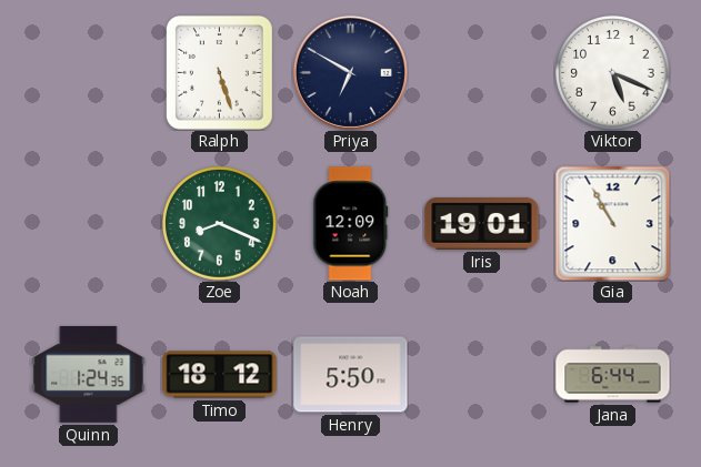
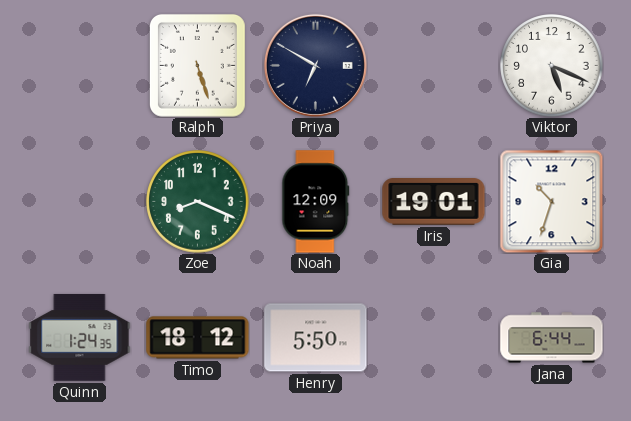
Gia: 10:55 -> 10:33
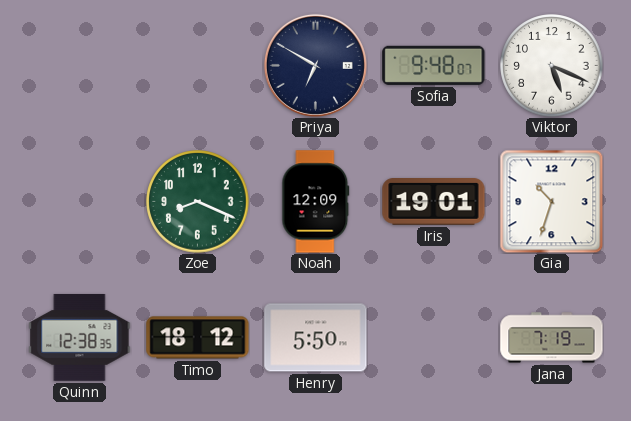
Ralph: 5:27 -> none
Sofia: none -> 9:48
Quinn: 1:24 -> 12:38
Jana: 6:44 -> 7:19
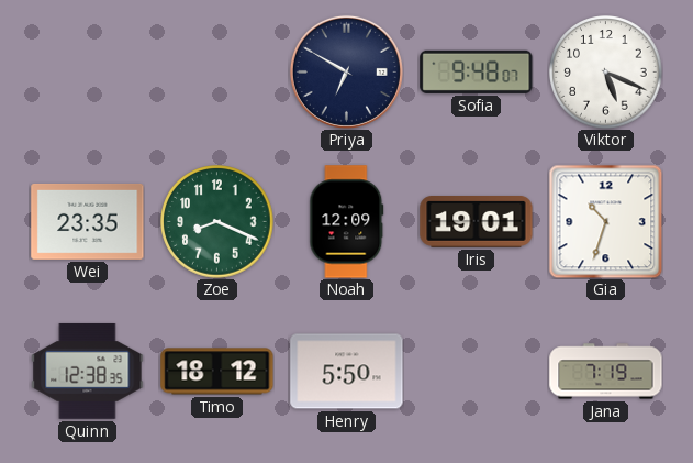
Wei: none -> 23:35
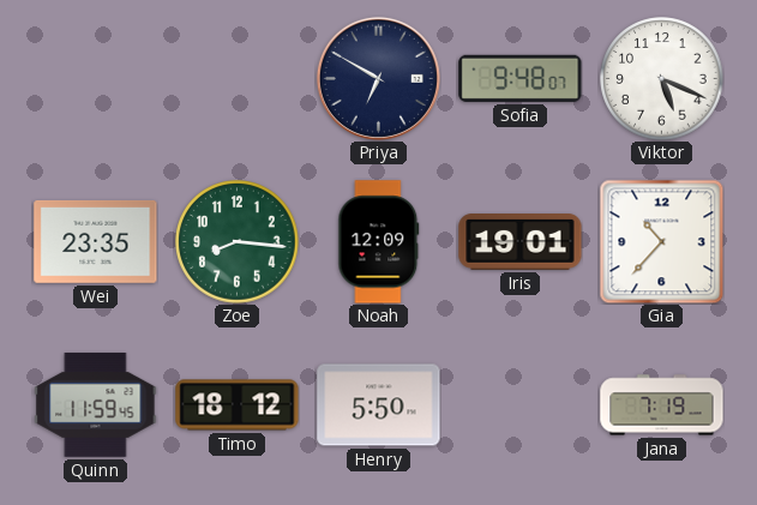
Zoe: 8:19 -> 8:16
Gia: 10:33 -> 10:37
Quinn: 12:38 -> 11:59
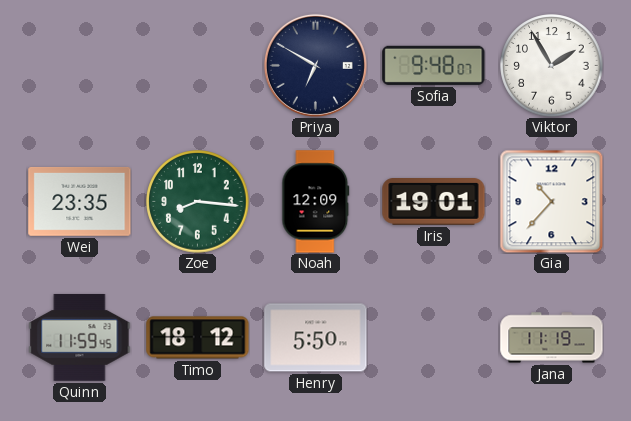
Viktor: 5:19 -> 1:55
Jana: 7:19 -> 11:19
